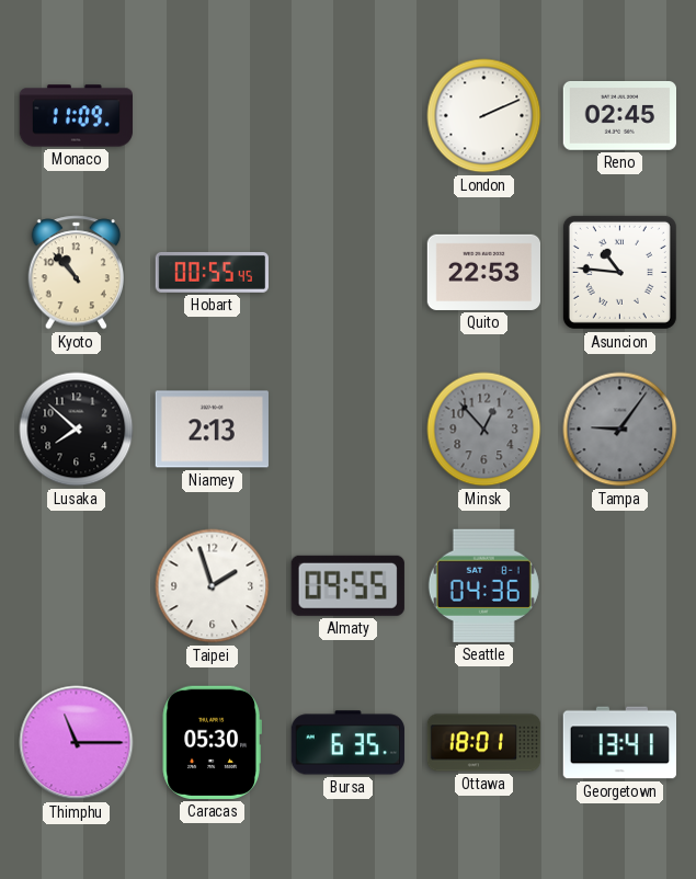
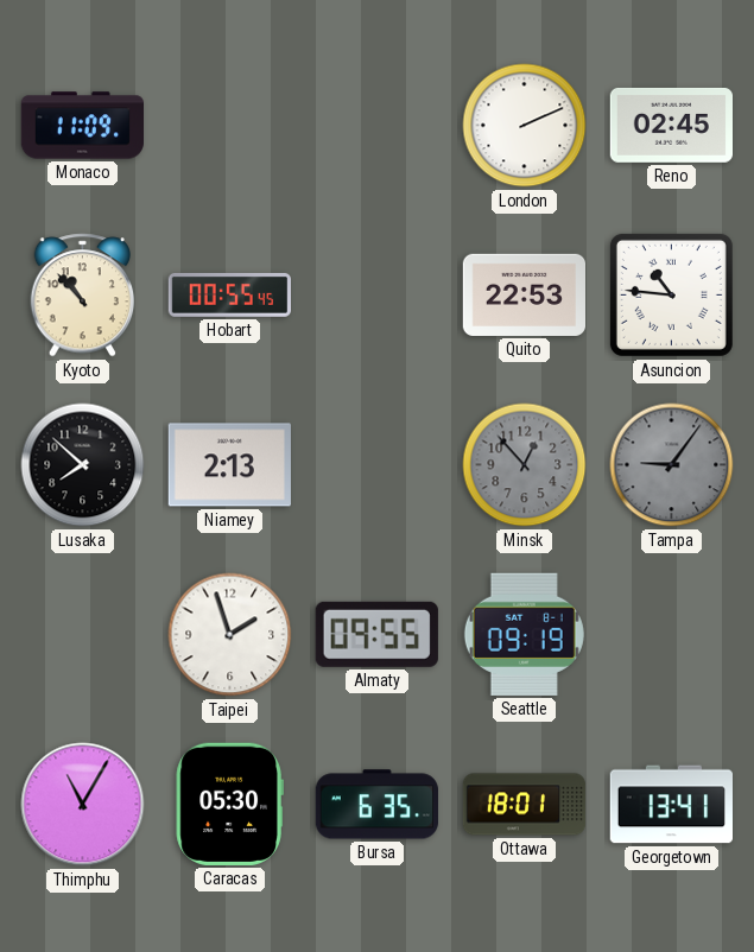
Seattle: 04:36 -> 09:19
Thimphu: 11:15 -> 11:05
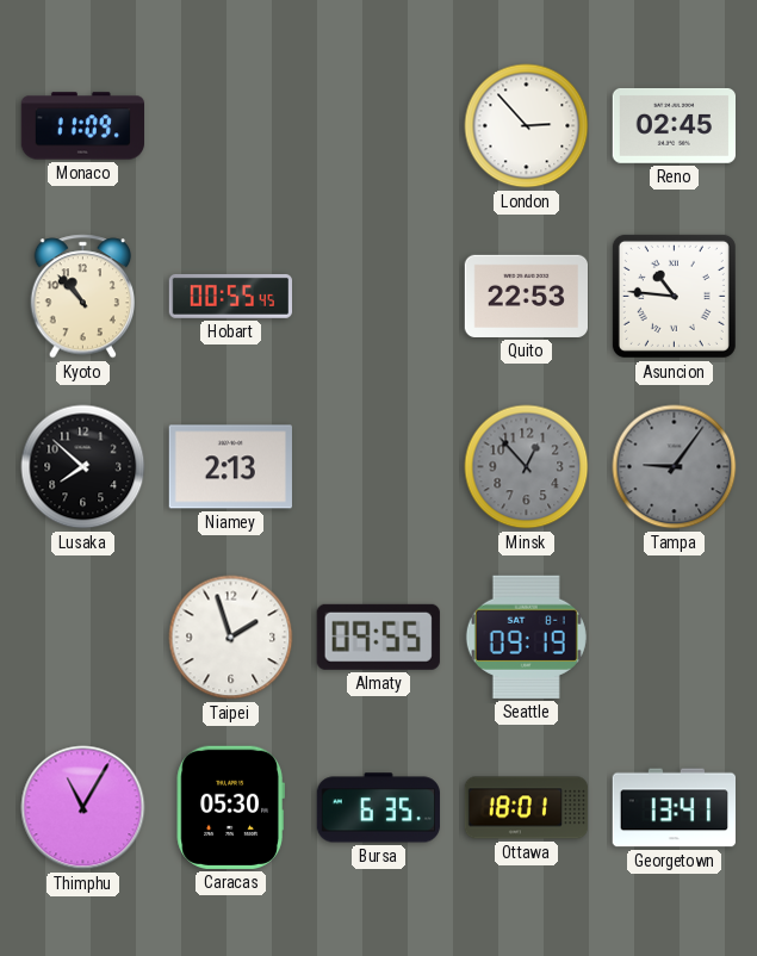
London: 2:11 -> 2:53
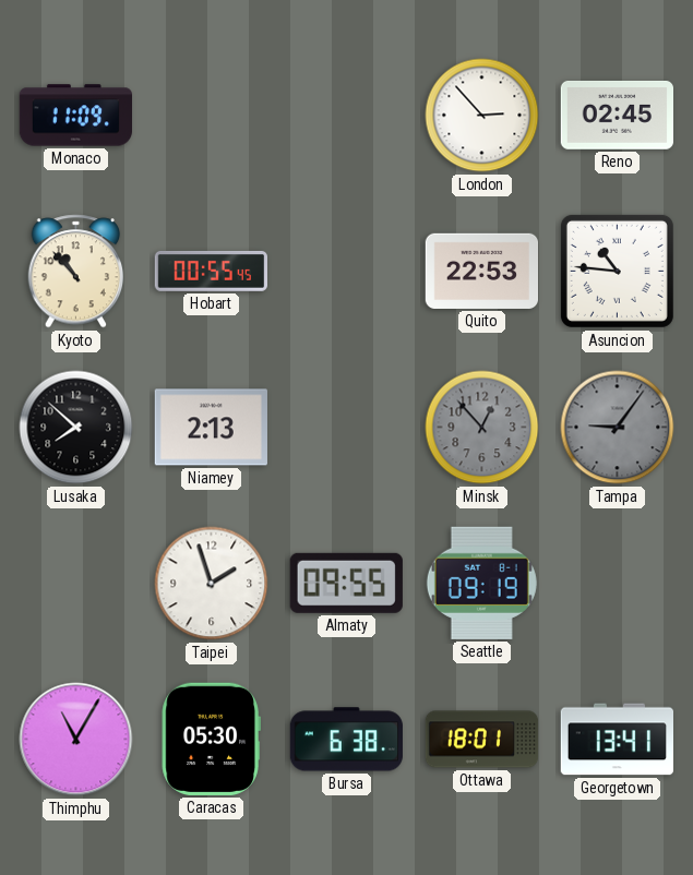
Bursa: 6:35 -> 6:38
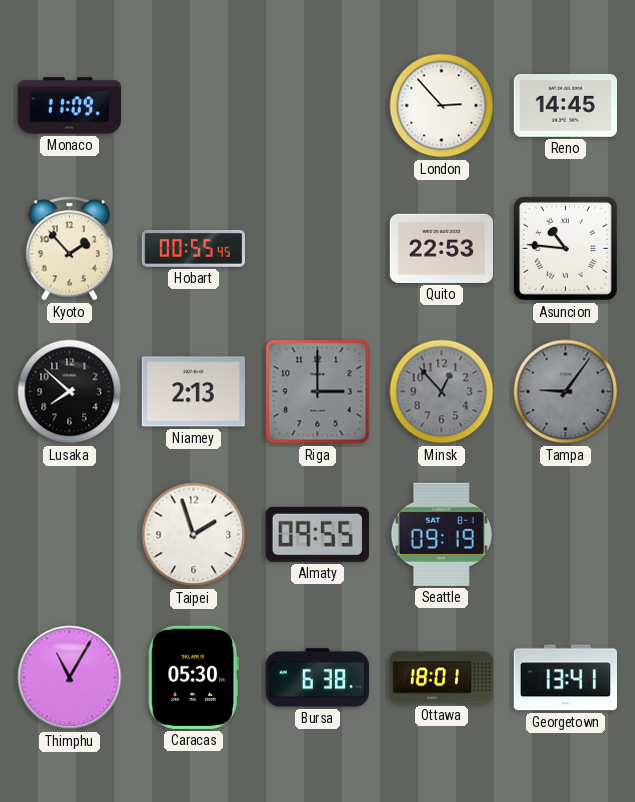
Reno: 02:45 -> 14:45
Kyoto: 10:53 -> 1:53
Riga: none -> 3:00
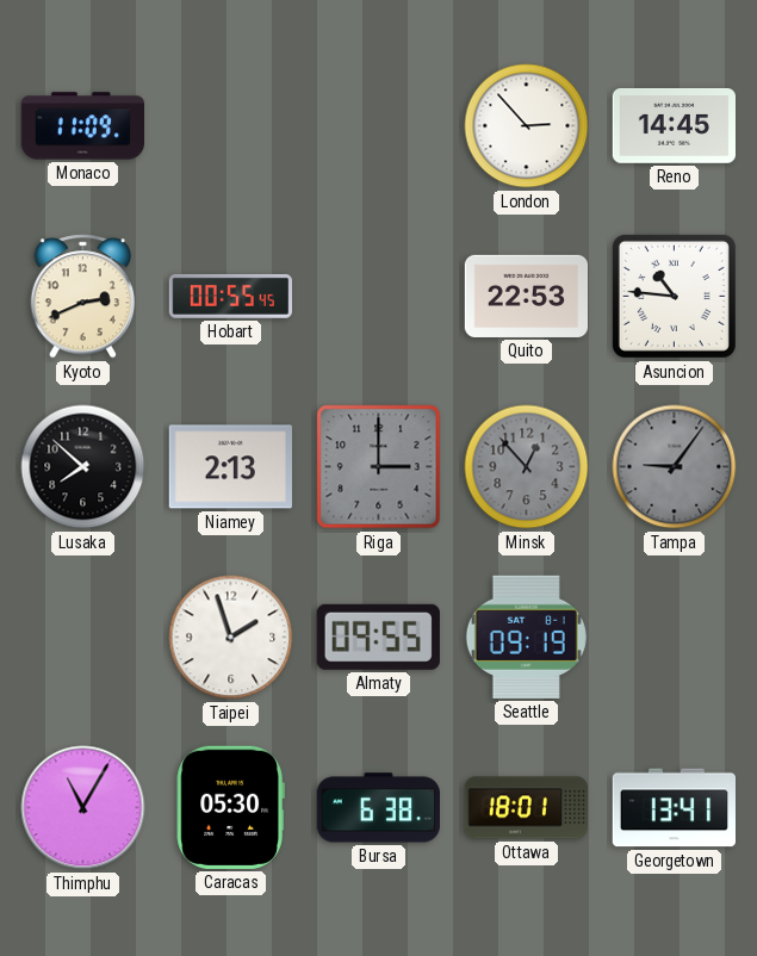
Kyoto: 1:53 -> 2:41
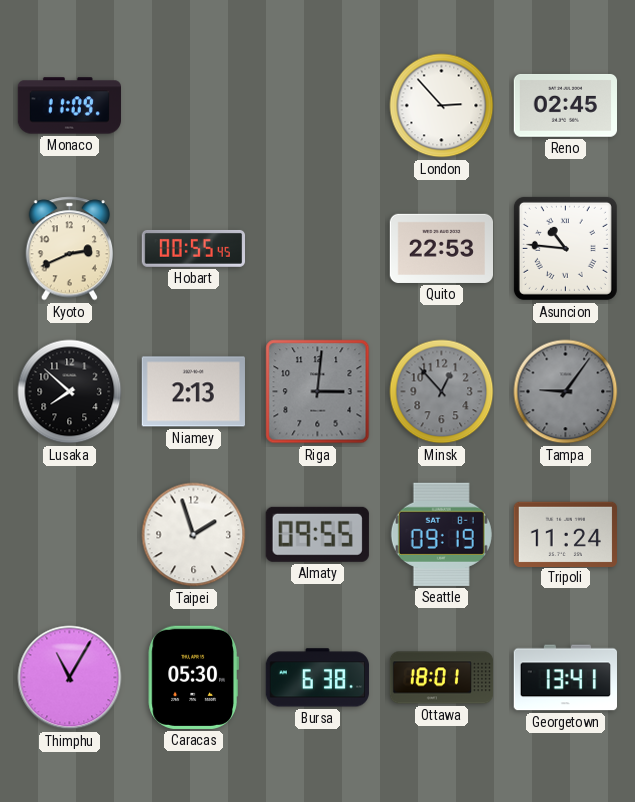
Reno: 14:45 -> 02:45
Riga: 3:00 -> 3:01
Tripoli: none -> 11:24
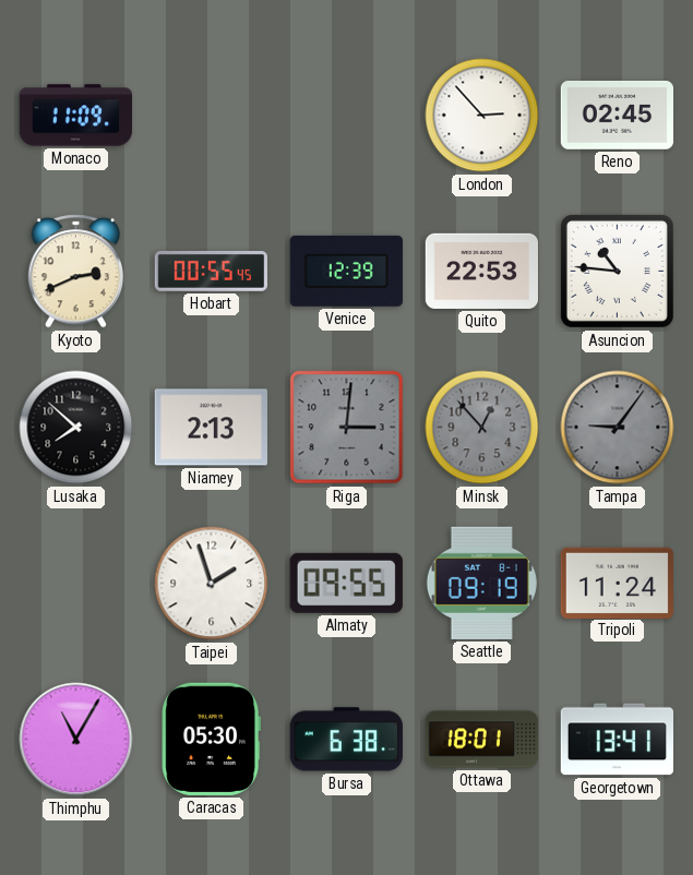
Venice: none -> 12:39
